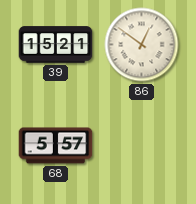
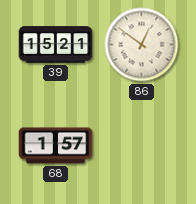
68: 5:57 -> 1:57
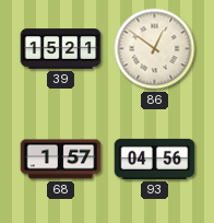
93: none -> 04:56
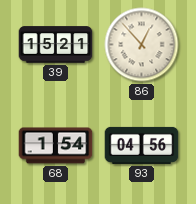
86: 12:51 -> 12:53
68: 1:57 -> 1:54
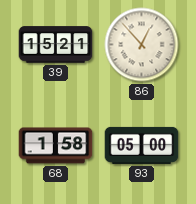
68: 1:54 -> 1:58
93: 04:56 -> 05:00
